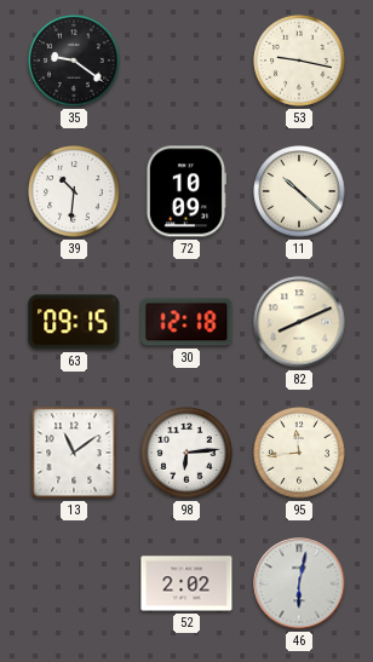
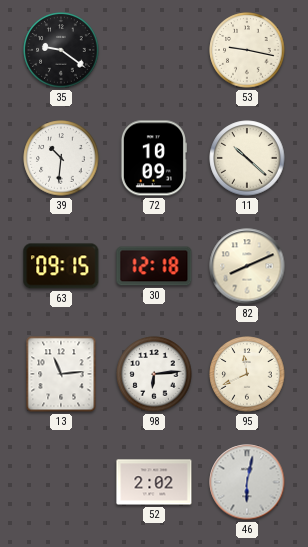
13: 11:09 -> 11:14
95: 11:44 -> 11:41
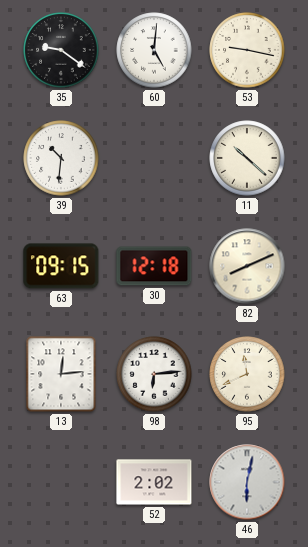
60: none -> 5:01
72: 10:09 -> none
13: 11:14 -> 12:14
